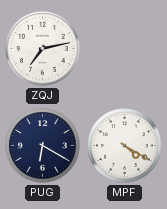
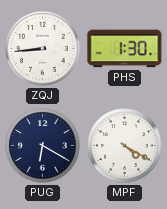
ZQJ: 7:13 -> 8:44
PHS: none -> 1:30
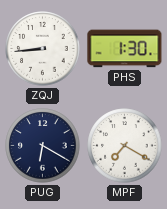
MPF: 4:20 -> 7:20
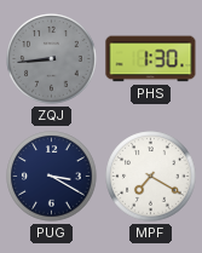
ZQJ dial: white -> grey
PUG: 6:20 -> 3:20
